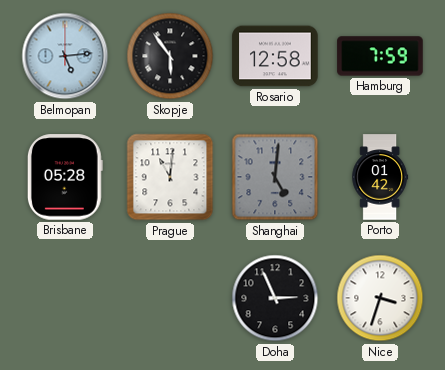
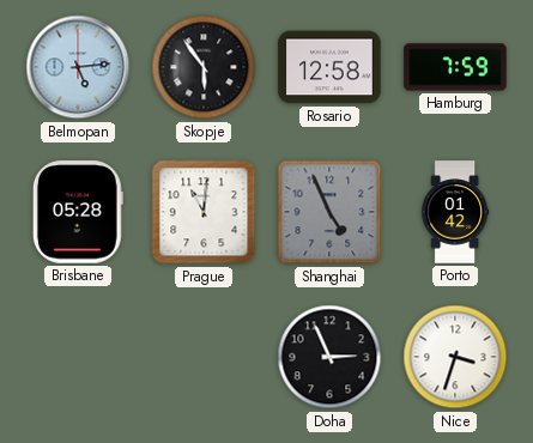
Shanghai: 5:01 -> 4:56
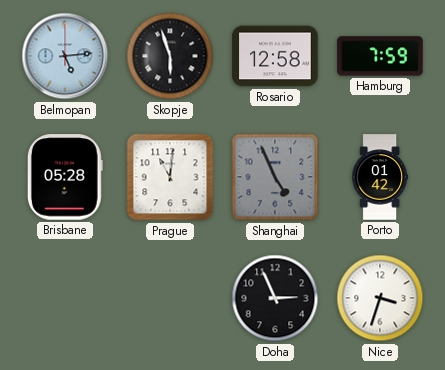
Skopje: 5:54 -> 5:57
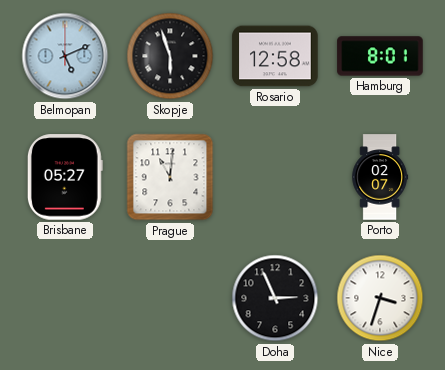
Belmopan: 5:14 -> 5:11
Hamburg: 7:59 -> 8:01
Brisbane: 05:28 -> 05:27
Shanghai: 4:56 -> none
Porto: 01:42 -> 02:07
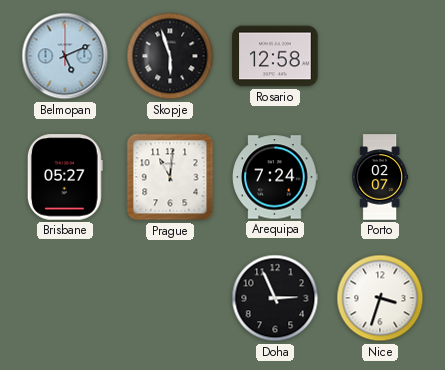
Hamburg: 8:01 -> none
Arequipa: none -> 7:24
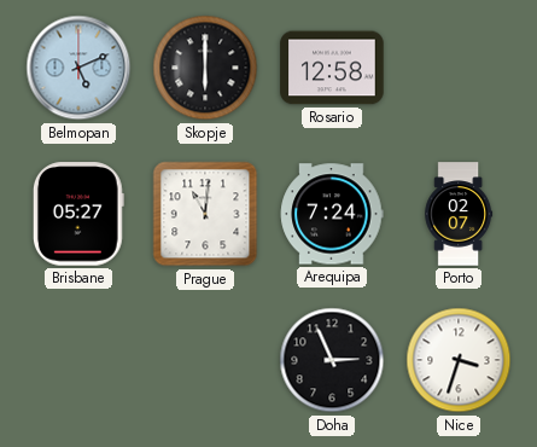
Skopje: 5:57 -> 6:00
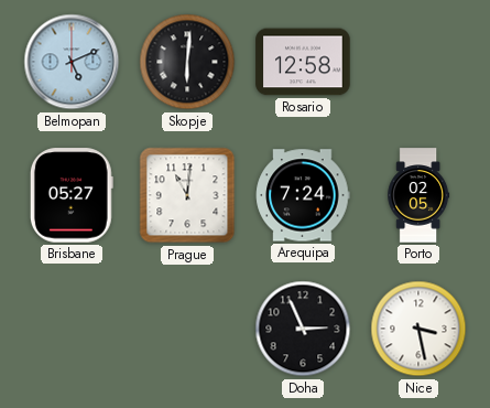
Skopje: 6:00 -> 6:01
Porto: 02:07 -> 02:05
Nice: 3:33 -> 3:28
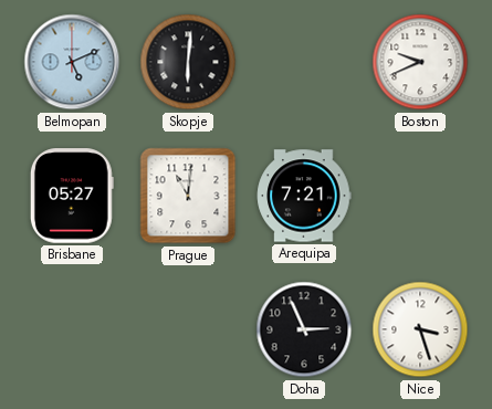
Rosario: 12:58 -> none
Boston: none -> 9:41
Arequipa: 7:24 -> 7:21
Porto: 02:05 -> none
Nice: 3:28 -> 3:27
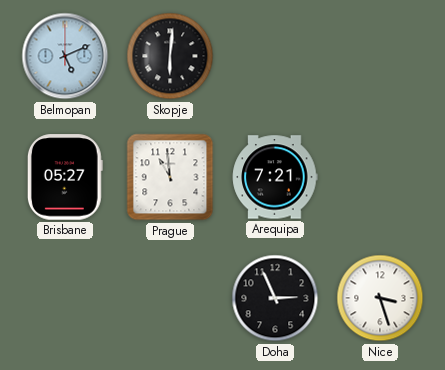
Boston: 9:41 -> none
Prague: 11:01 -> 10:59
